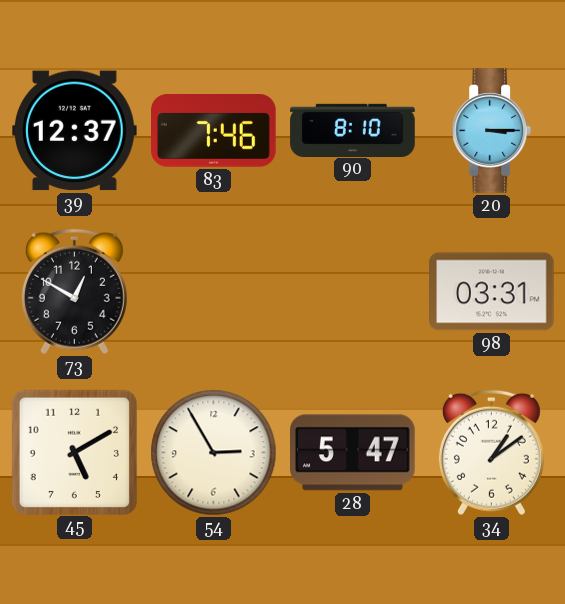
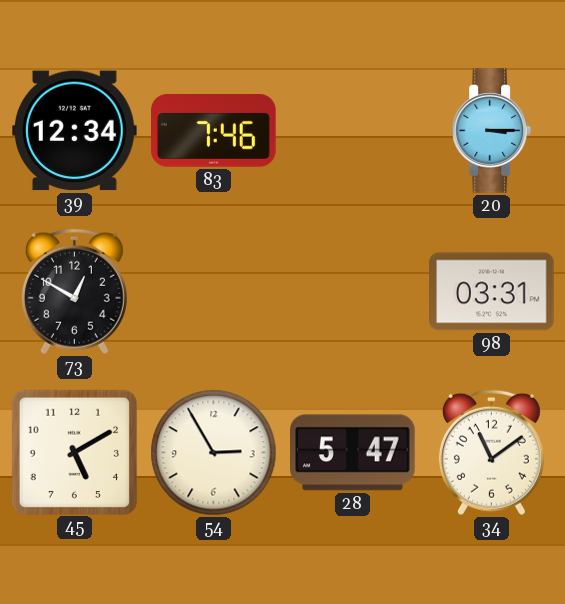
39: 12:37 -> 12:34
90: 8:10 -> none
34: 1:09 -> 11:09
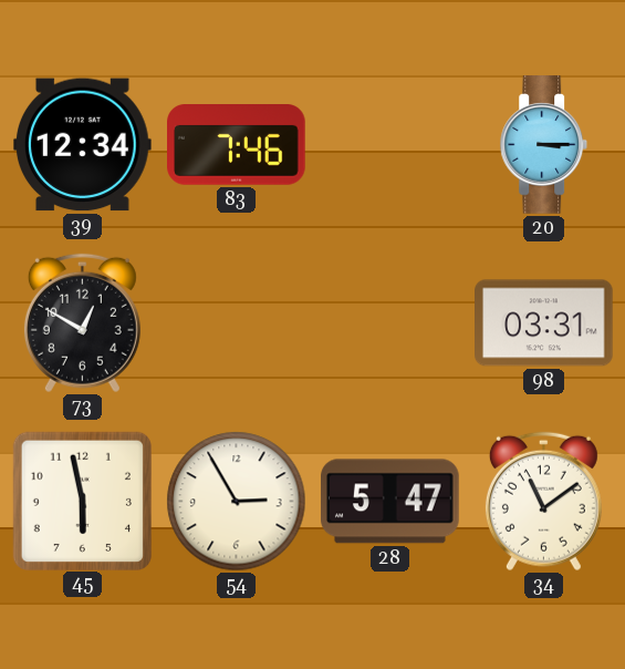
45: 5:10 -> 5:58
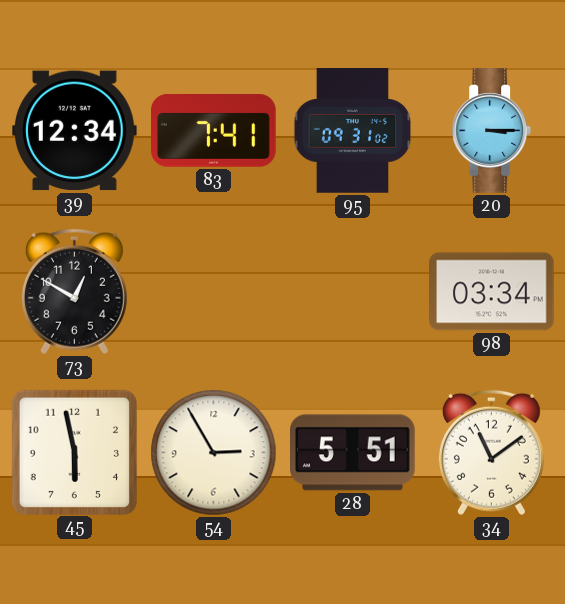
83: 7:46 -> 7:41
95: none -> 09:31
98: 03:31 -> 03:34
28: 5:47 -> 5:51
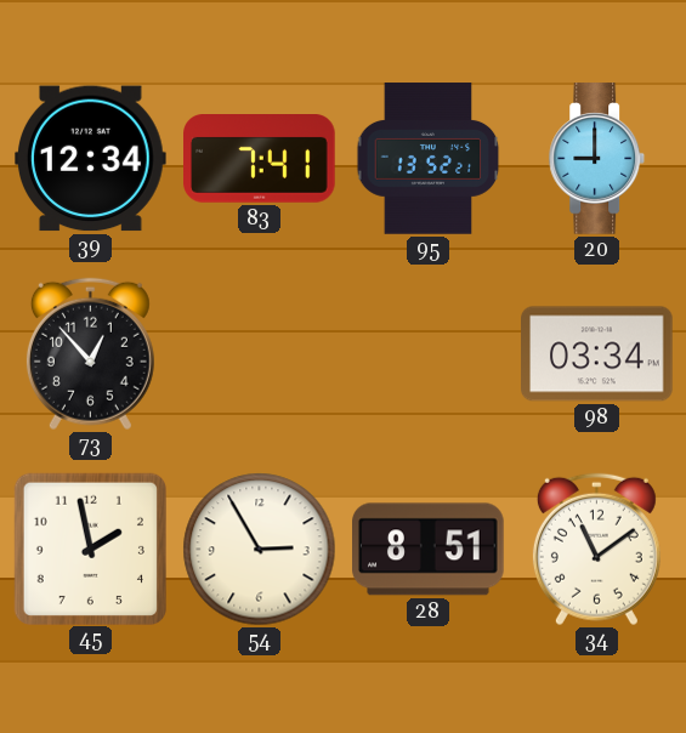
95: 09:31 -> 13:52
20: 3:15 -> 9:00
73: 12:50 -> 12:53
45: 5:58 -> 1:58
28: 5:51 -> 8:51
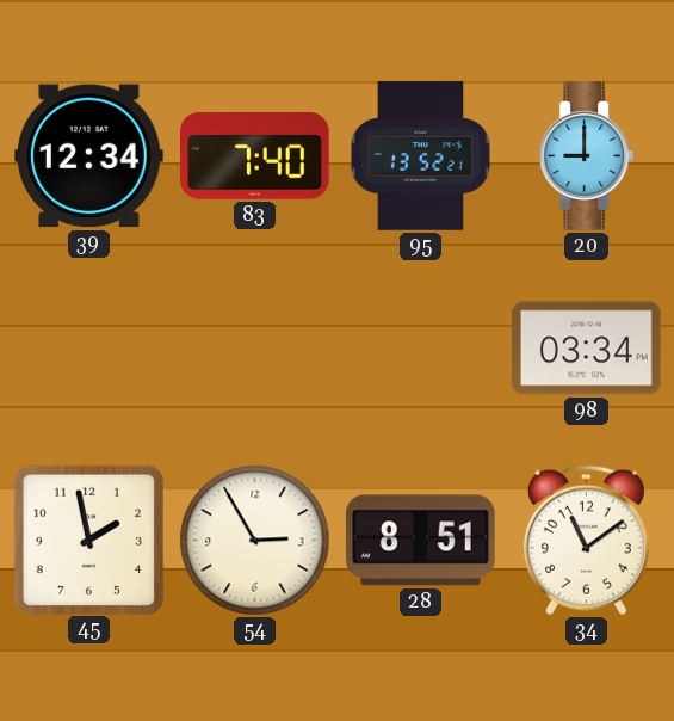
83: 7:41 -> 7:40
73: 12:53 -> none
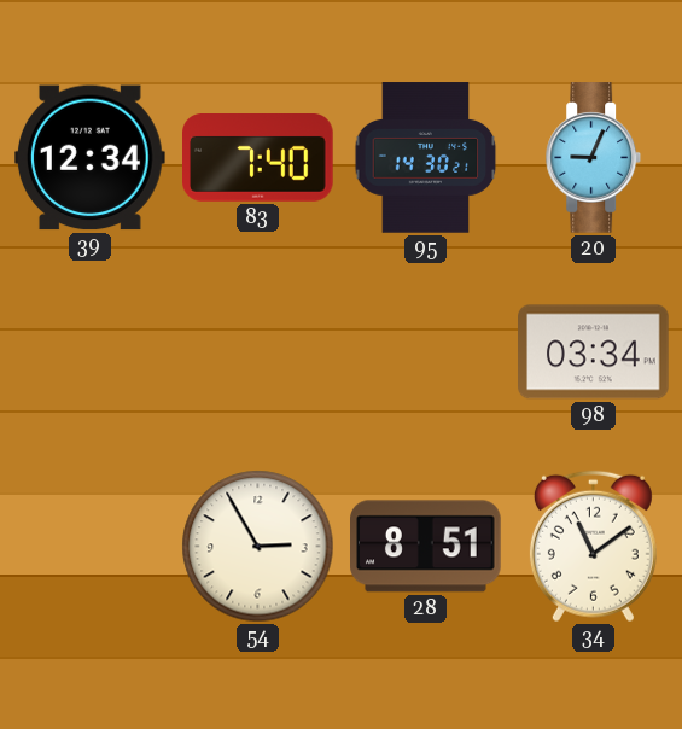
95: 13:52 -> 14:30
20: 9:00 -> 9:04
45: 1:58 -> none
